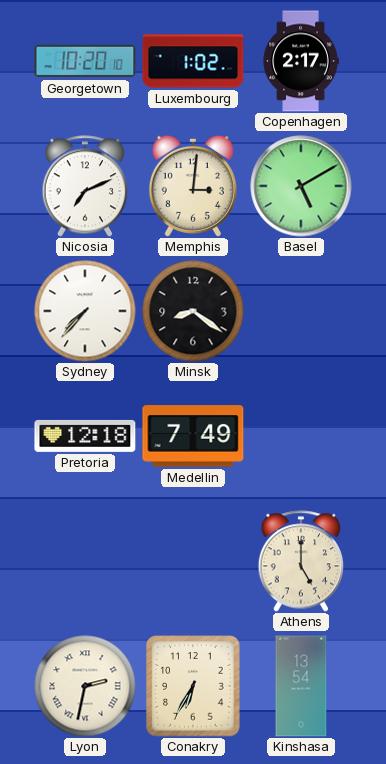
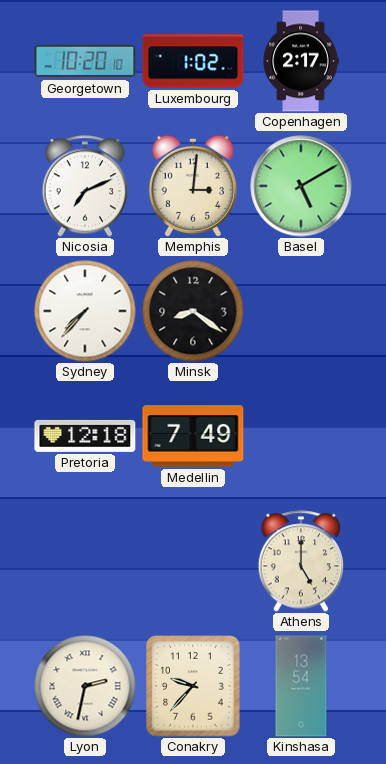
Conakry: 6:35 -> 9:37
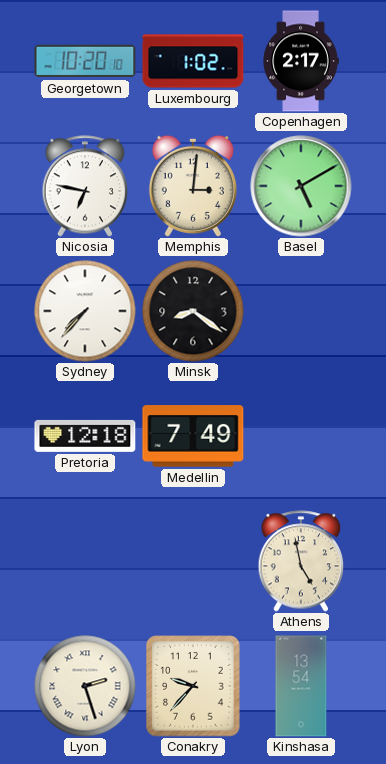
Nicosia: 7:11 -> 6:47
Athens: 5:00 -> 4:58
Lyon: 2:32 -> 2:27
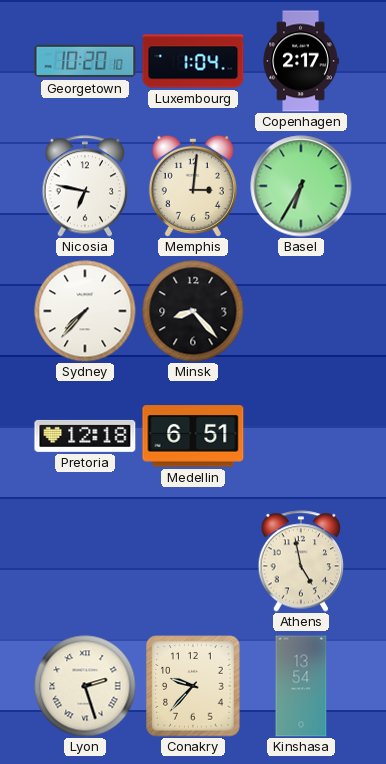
Luxembourg: 1:02 -> 1:04
Basel: 5:10 -> 6:35
Minsk: 8:21 -> 8:23
Medellin: 7:49 -> 6:51
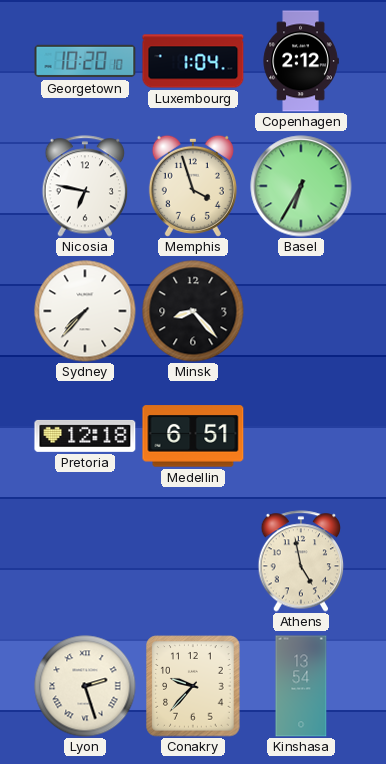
Copenhagen: 2:17 -> 2:12
Memphis: 3:01 -> 3:57
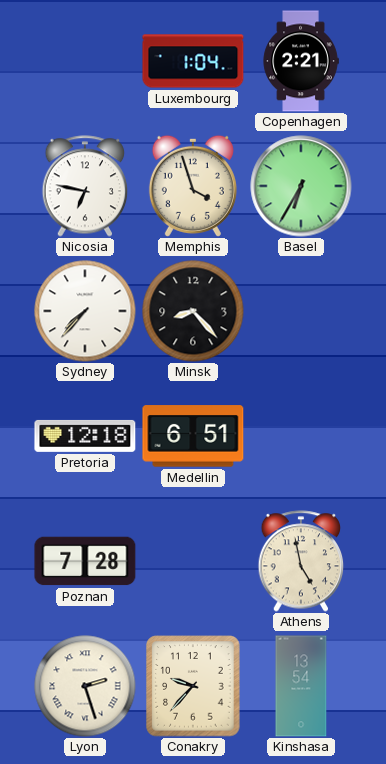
Georgetown: 10:20 -> none
Copenhagen: 2:12 -> 2:21
Poznan: none -> 7:28
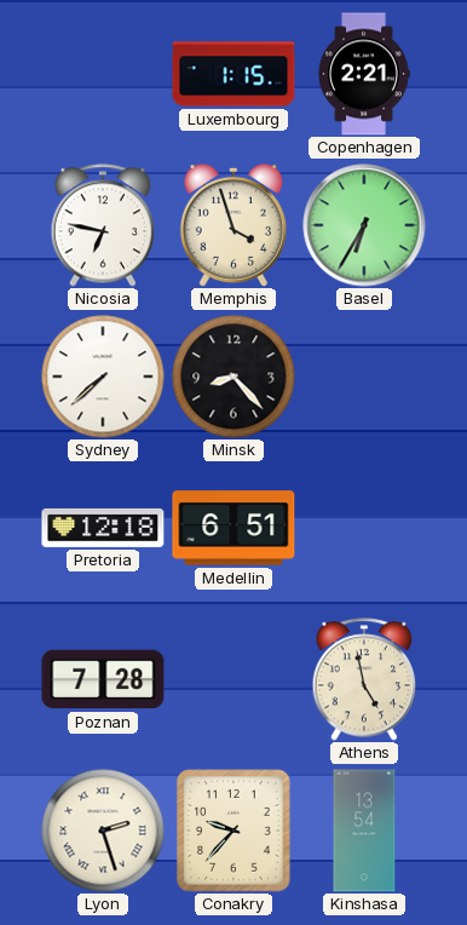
Luxembourg: 1:04 -> 1:15
Sydney: 7:37 -> 7:38
